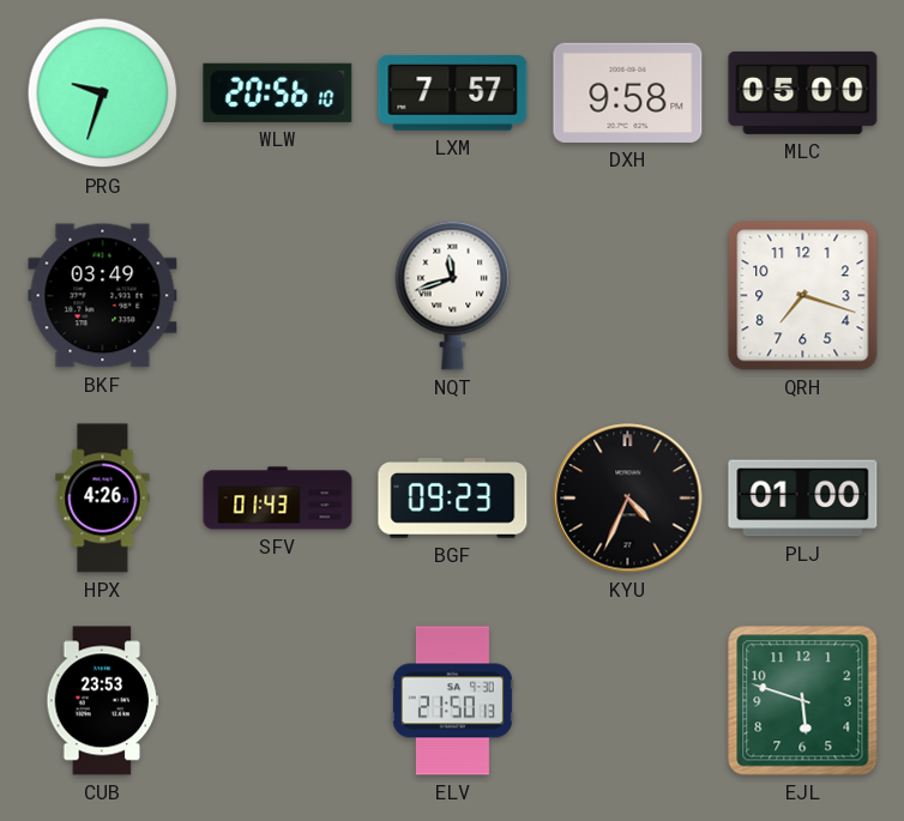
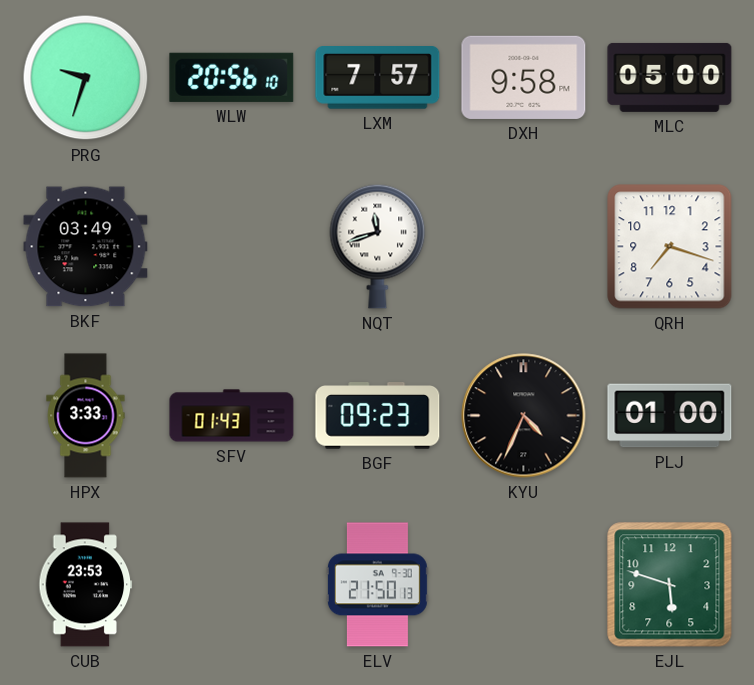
HPX: 4:26 -> 3:33
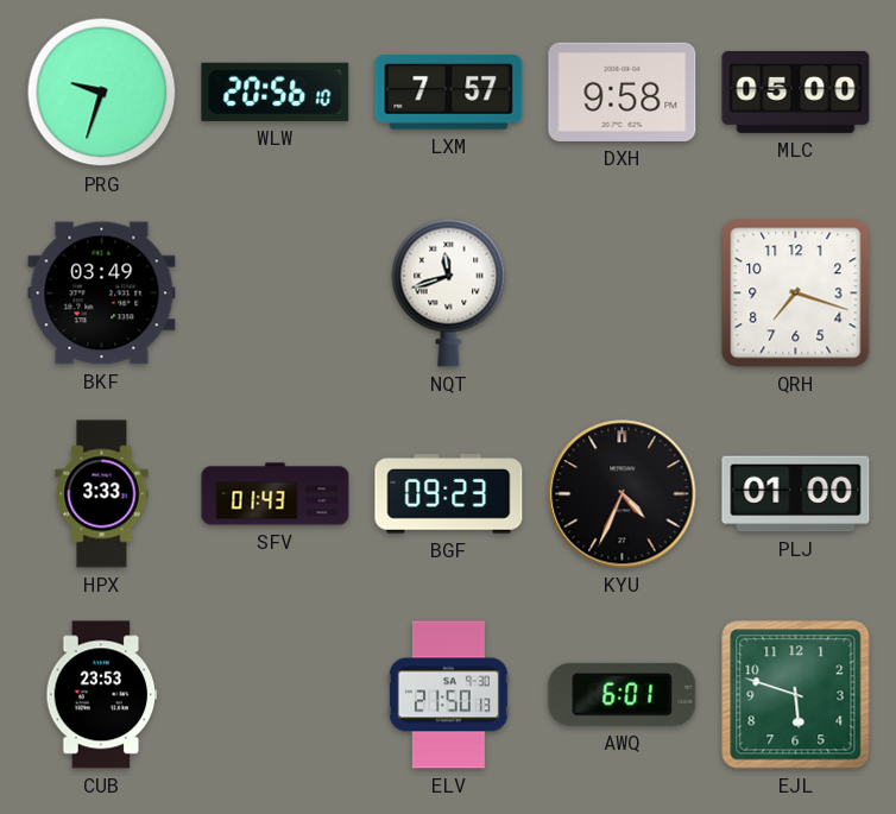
AWQ: none -> 6:01
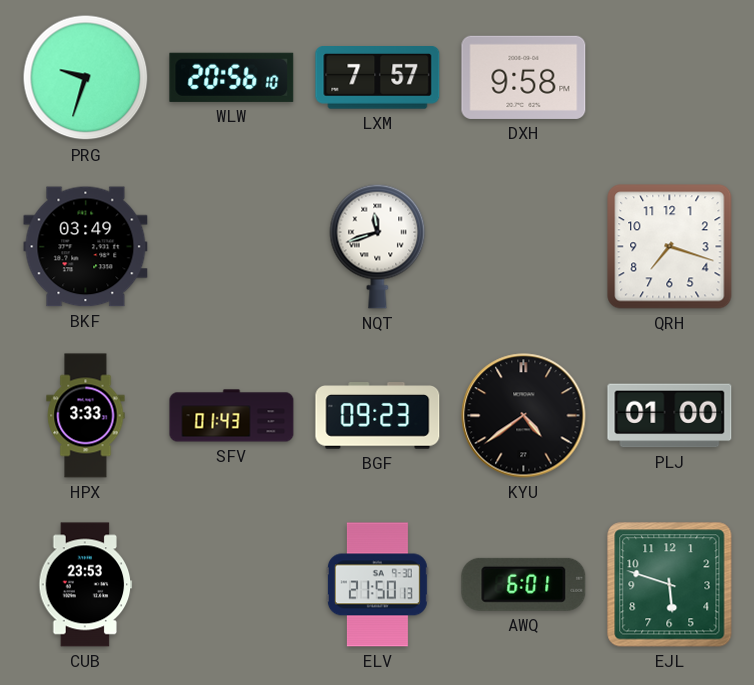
MLC: 05:00 -> none
KYU: 4:34 -> 4:39
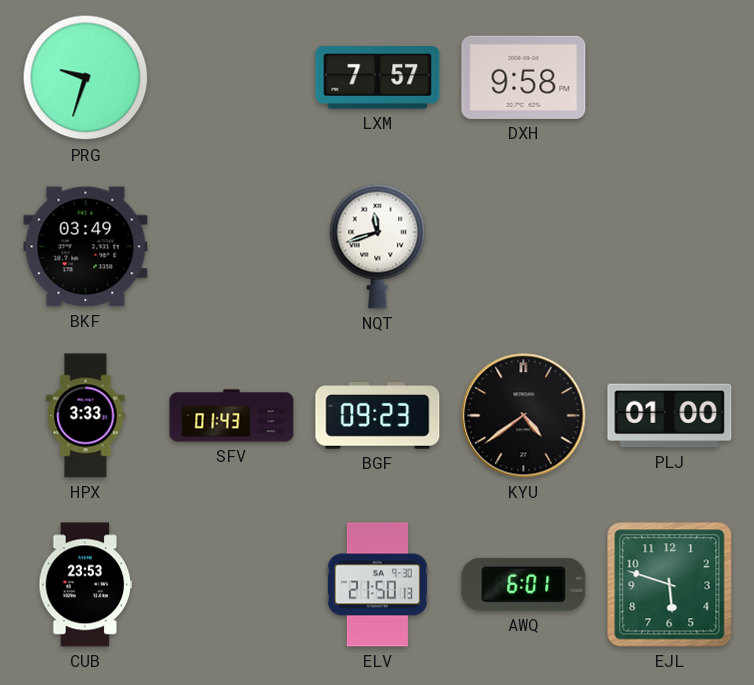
WLW: 20:56 -> none
QRH: 7:18 -> none
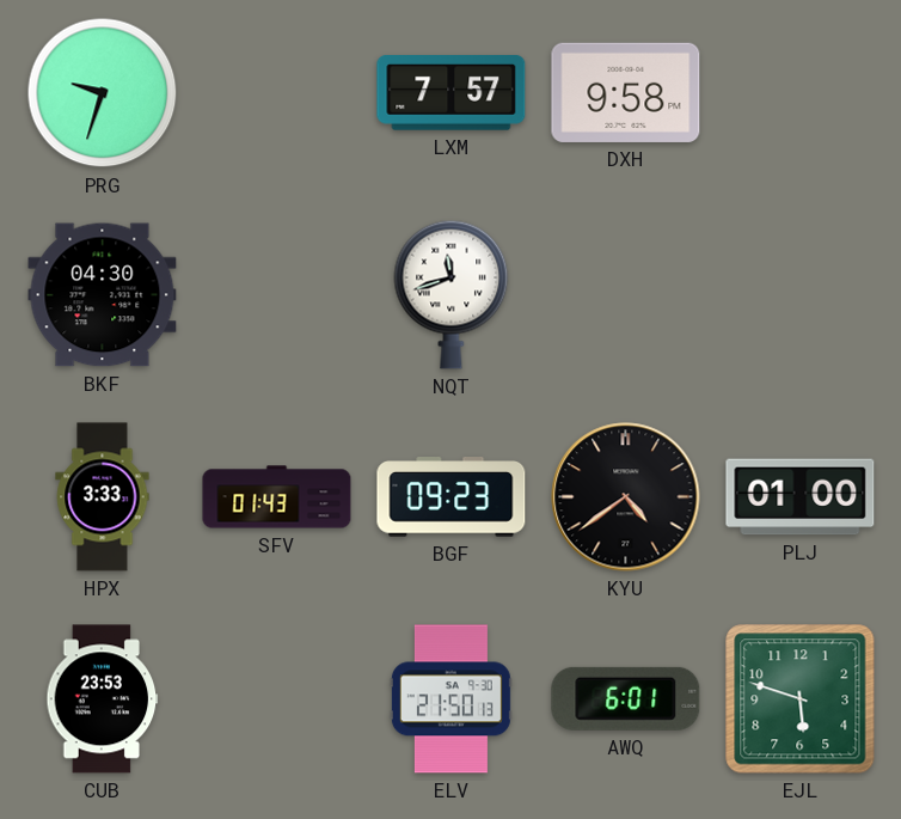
BKF: 03:49 -> 04:30
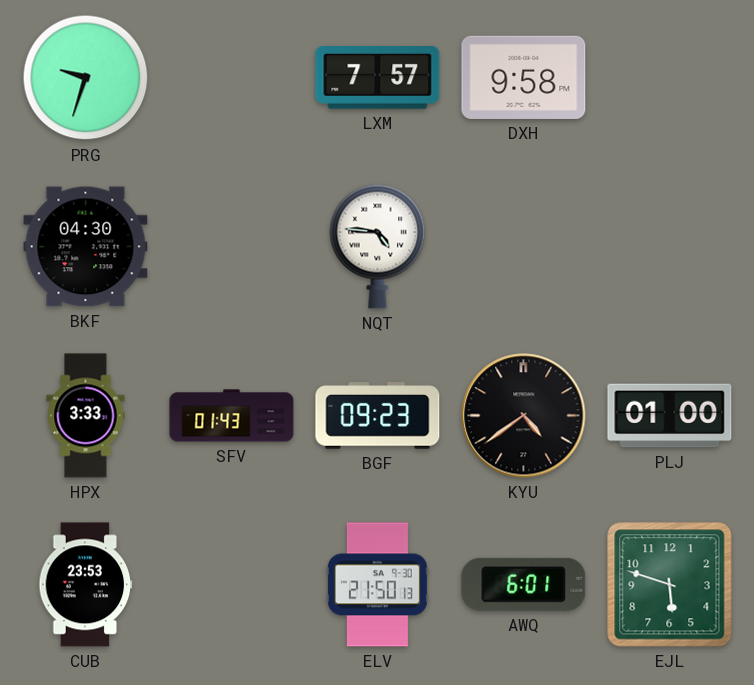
NQT: 11:42 -> 4:46
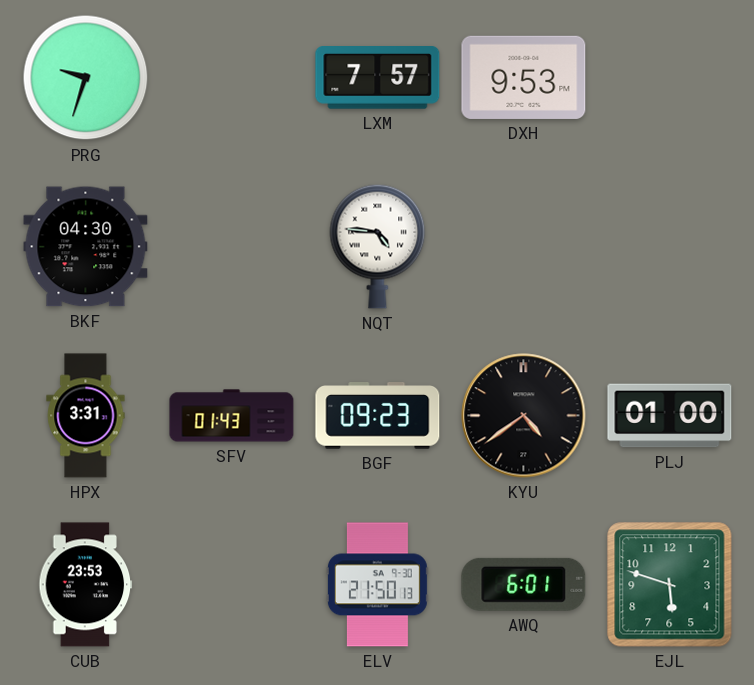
DXH: 9:58 -> 9:53
HPX: 3:33 -> 3:31
